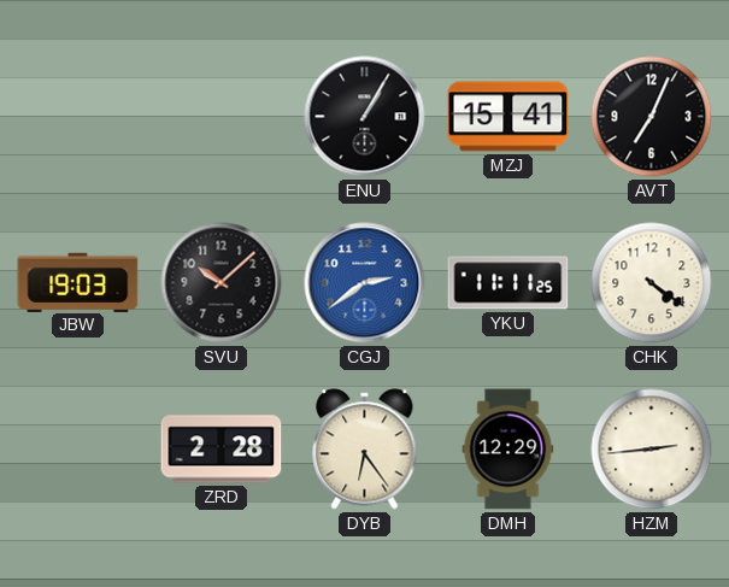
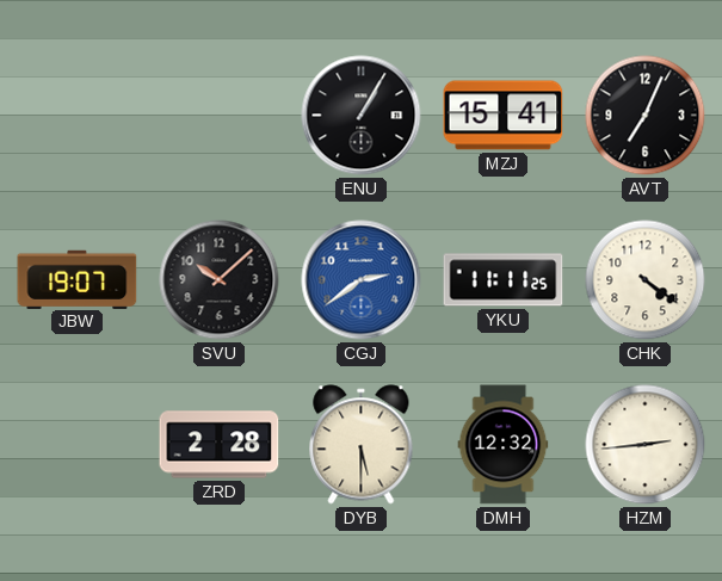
JBW: 19:03 -> 19:07
DYB: 6:24 -> 5:30
DMH: 12:29 -> 12:32
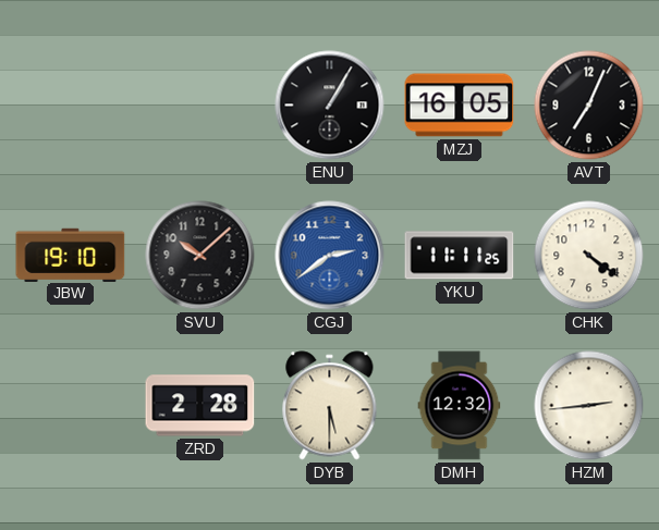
MZJ: 15:41 -> 16:05
JBW: 19:07 -> 19:10
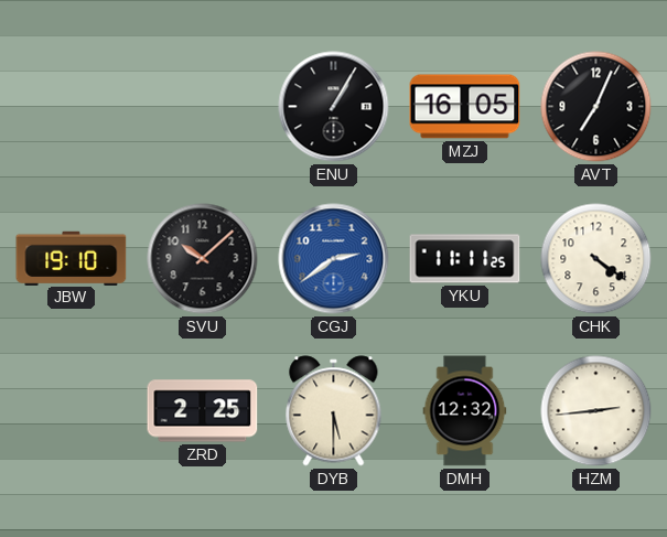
ZRD: 2:28 -> 2:25
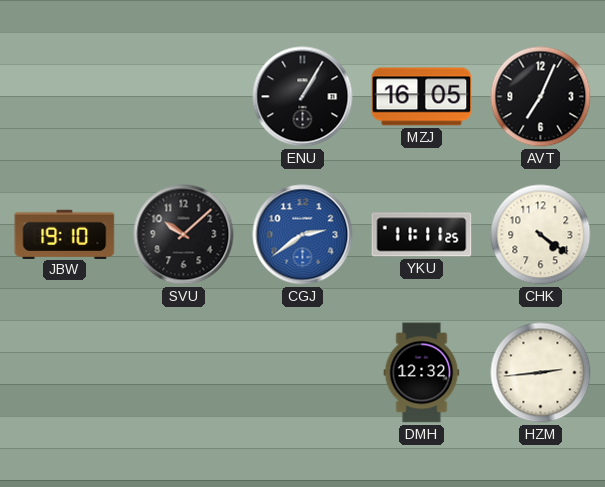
ZRD: 2:25 -> none
DYB: 5:30 -> none
